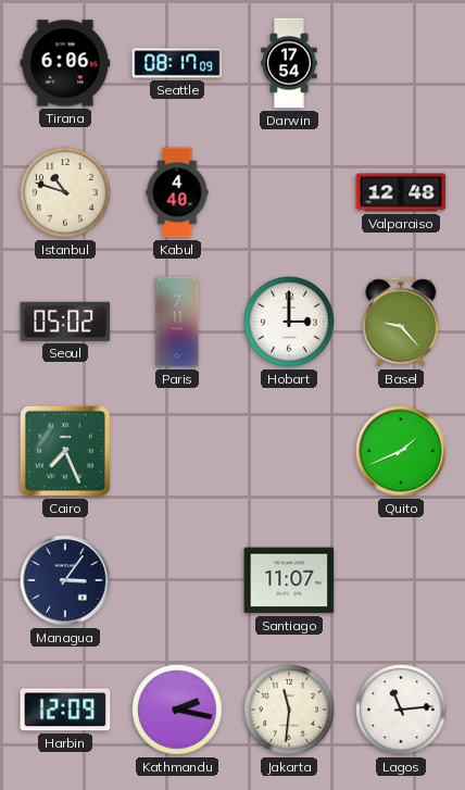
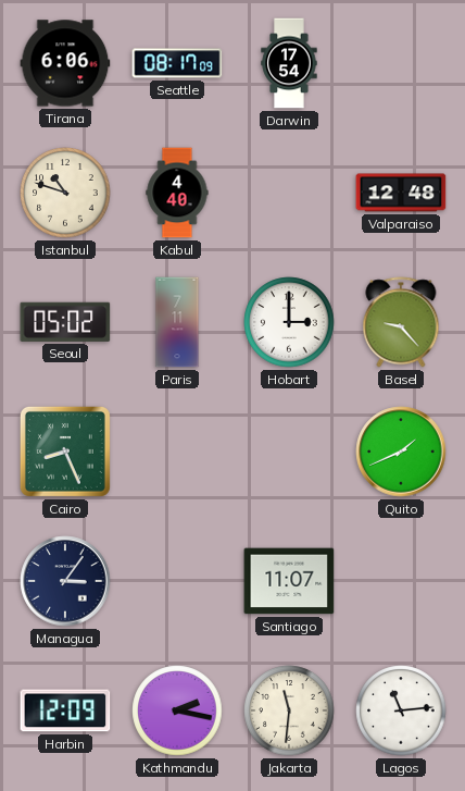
Cairo: 7:26 -> 8:26
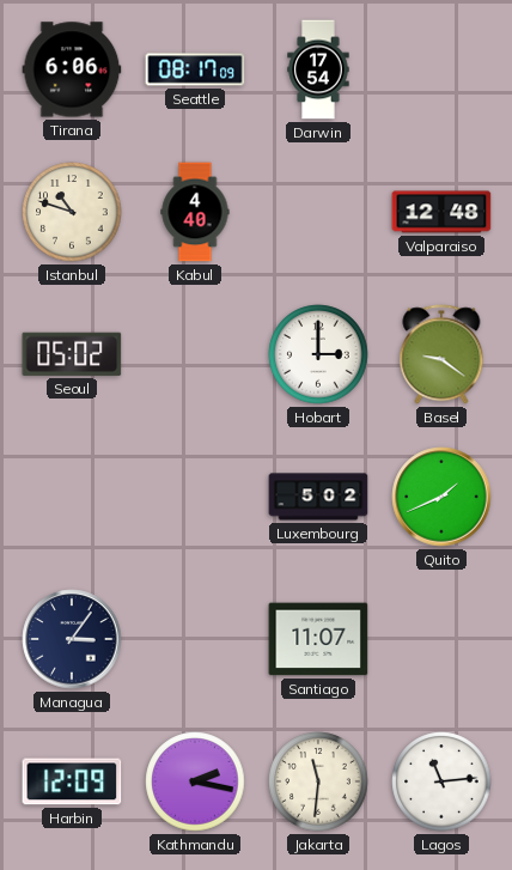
Paris: 7:11 -> none
Basel: 9:23 -> 9:21
Cairo: 8:26 -> none
Luxembourg: none -> 5:02
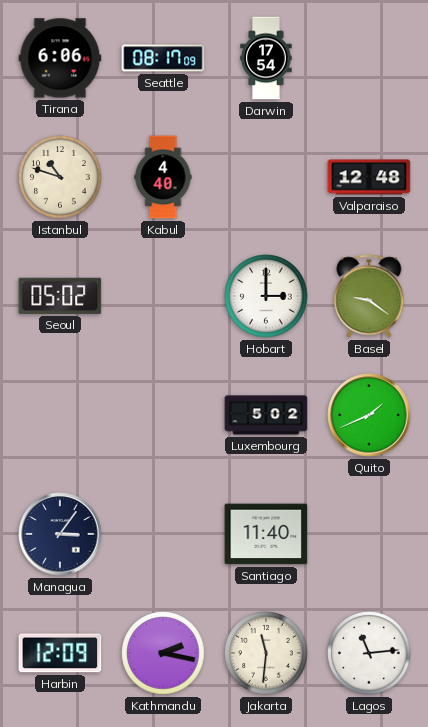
Santiago: 11:07 -> 11:40
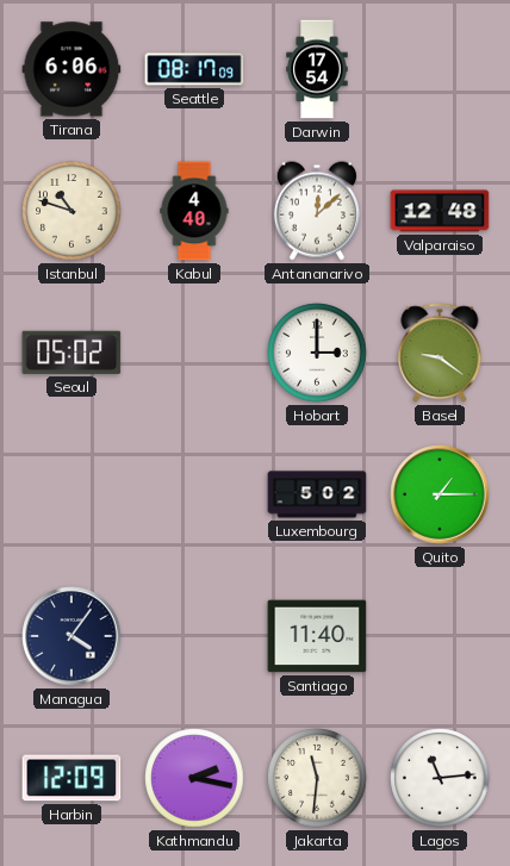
Antananarivo: none -> 12:08
Quito: 1:41 -> 1:15
Managua: 3:06 -> 4:06
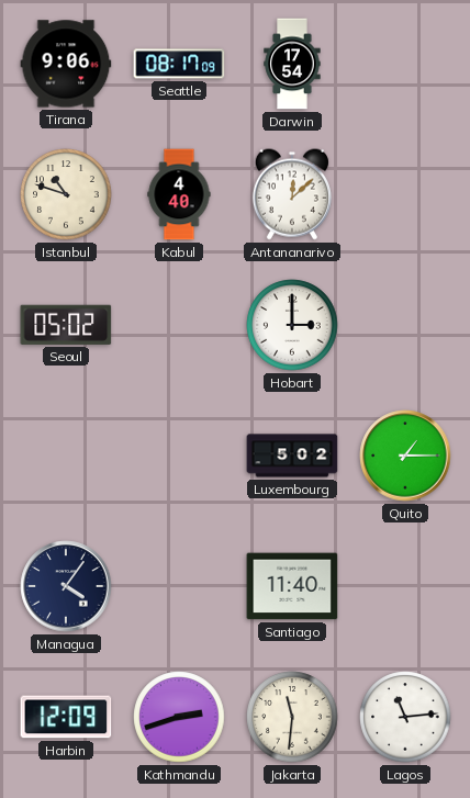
Tirana: 6:06 -> 9:06
Valparaiso: 12:48 -> none
Basel: 9:21 -> none
Kathmandu: 2:17 -> 2:42
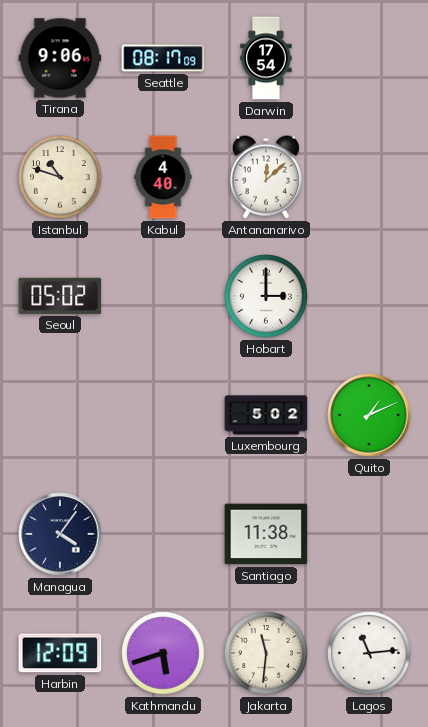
Quito: 1:15 -> 1:11
Santiago: 11:40 -> 11:38
Kathmandu: 2:42 -> 5:42
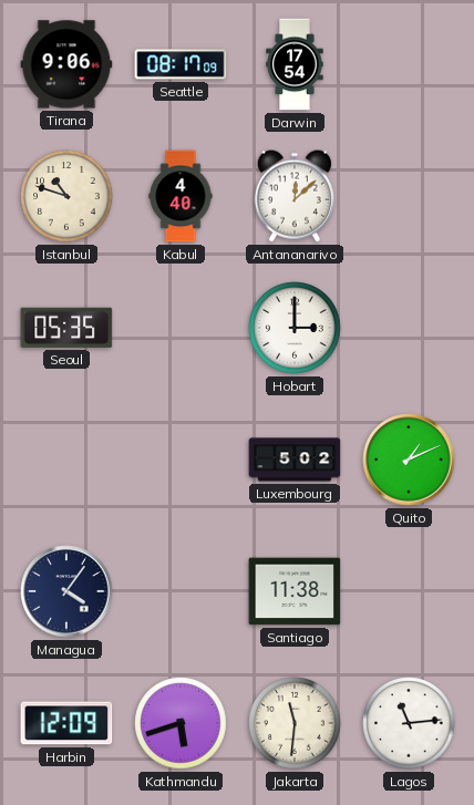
Seoul: 05:02 -> 05:35
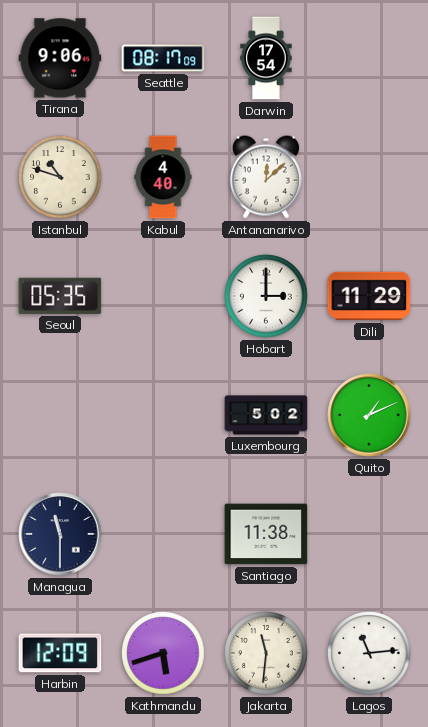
Dili: none -> 11:29
Managua: 4:06 -> 11:30
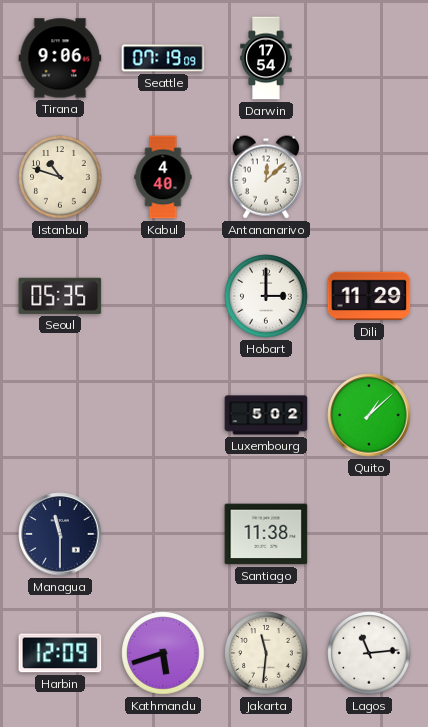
Seattle: 08:17 -> 07:19
Quito: 1:11 -> 1:08
